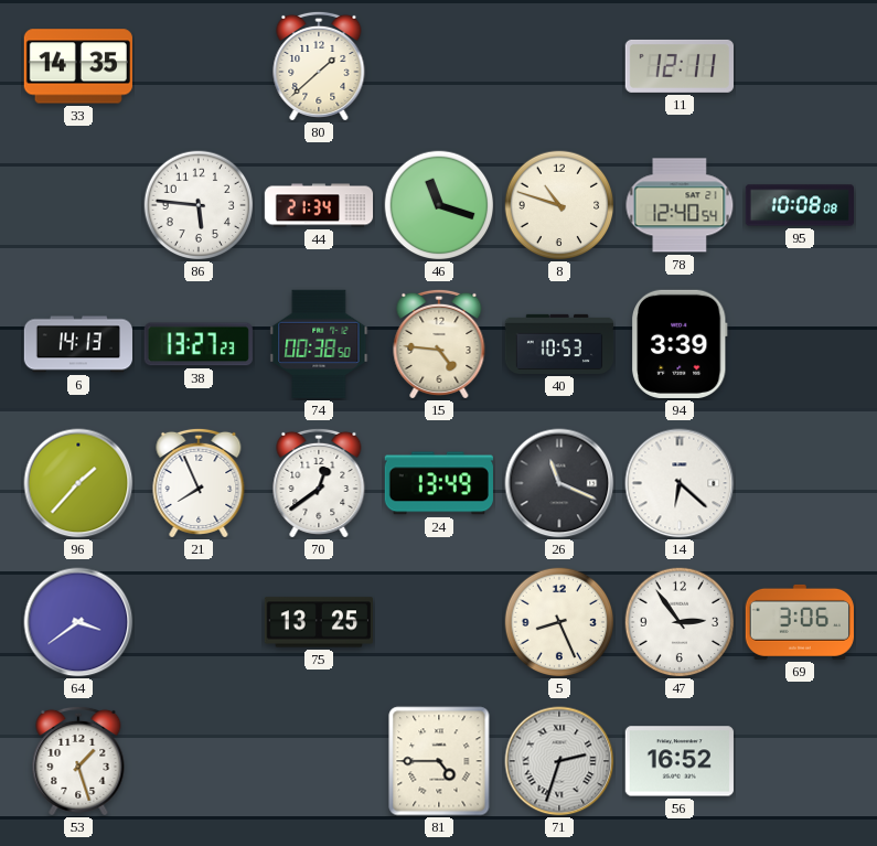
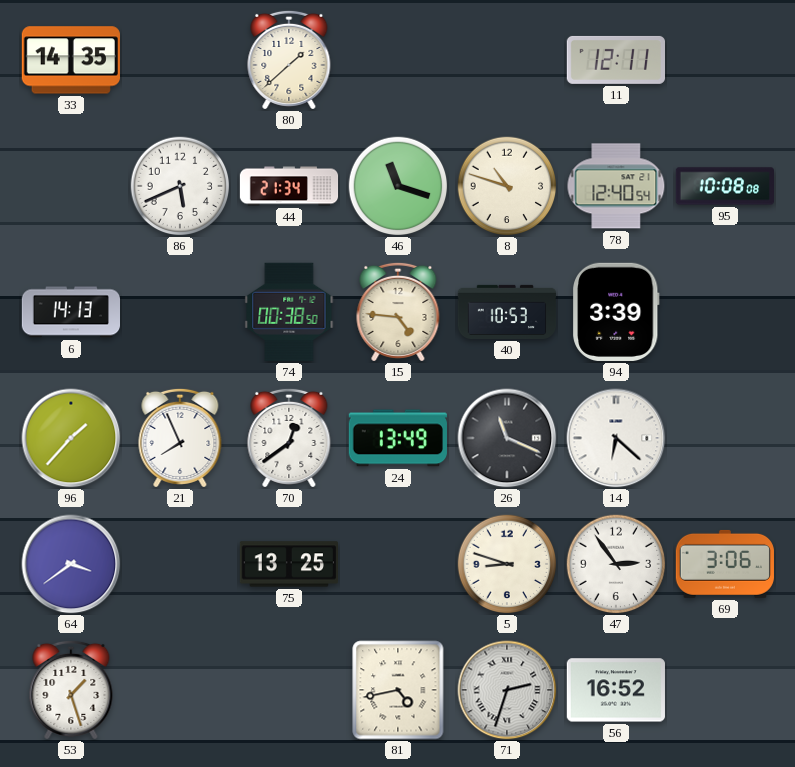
86: 5:46 -> 5:41
38: 13:27 -> none
5: 8:26 -> 8:48
81: 4:45 -> 4:43
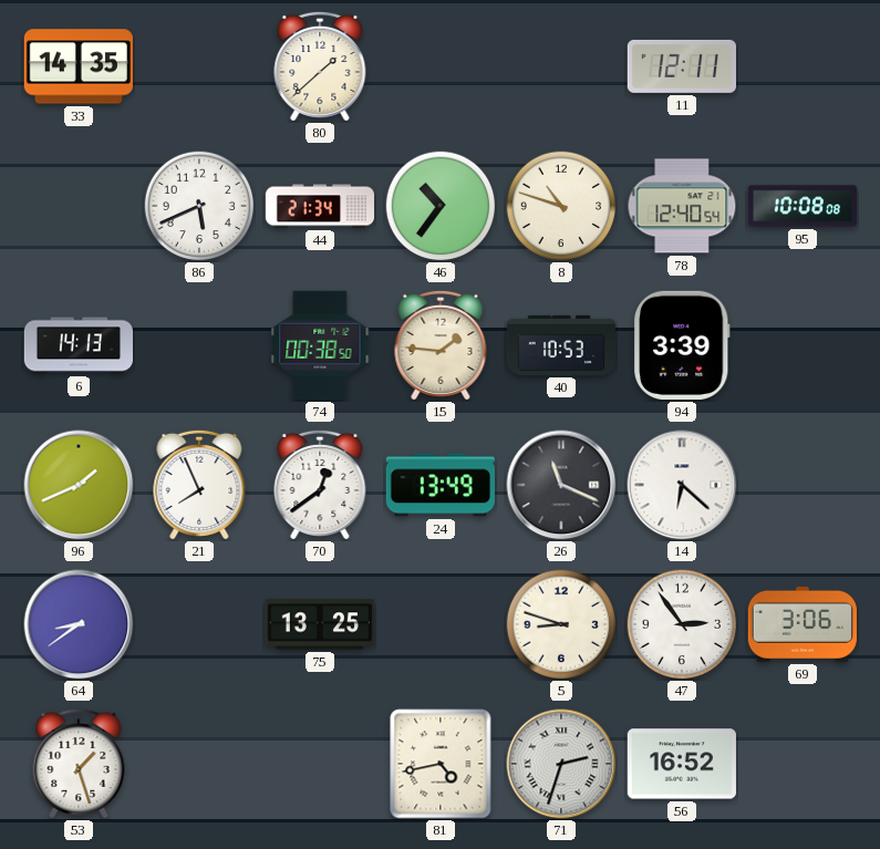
46: 11:18 -> 10:36
15: 4:46 -> 1:46
96: 1:37 -> 1:41
64: 3:39 -> 8:39
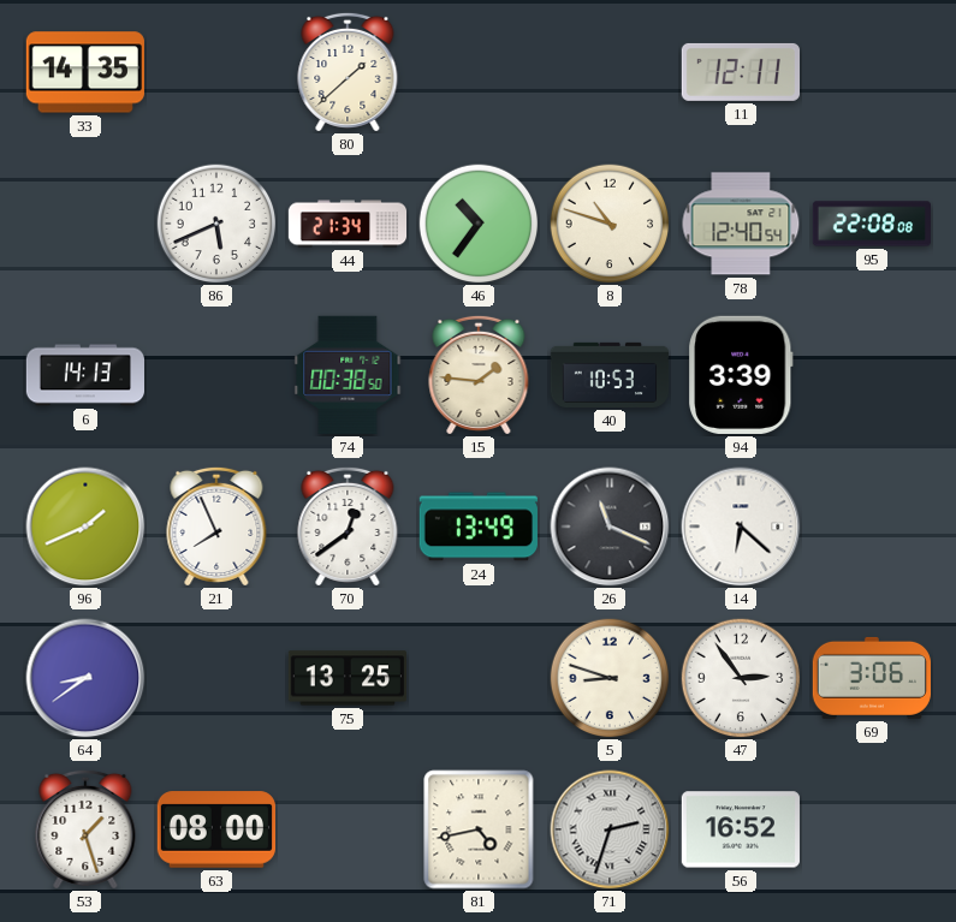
95: 10:08 -> 22:08
63: none -> 08:00
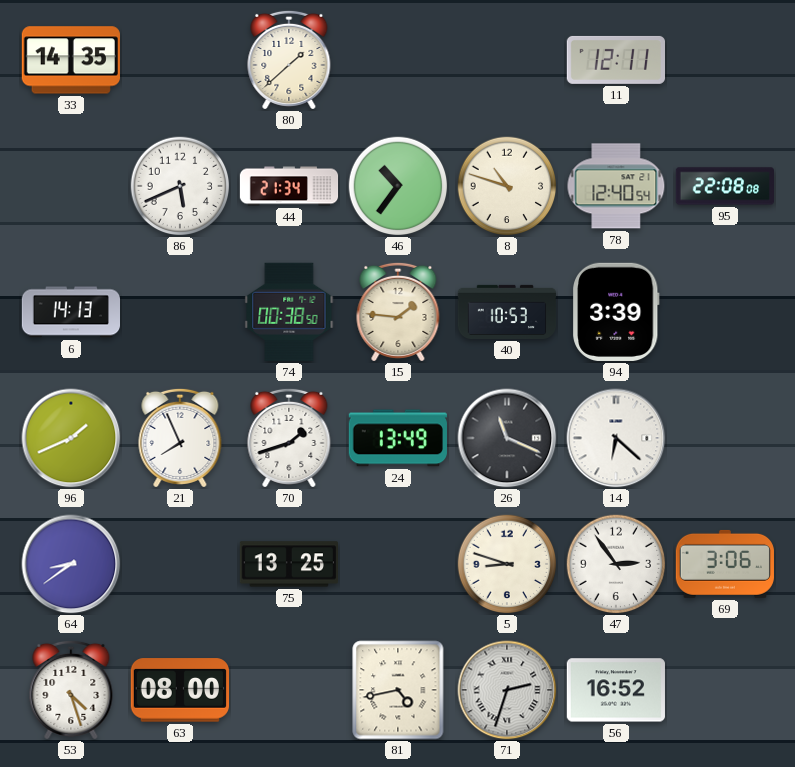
70: 12:39 -> 1:42
53: 1:27 -> 4:27
